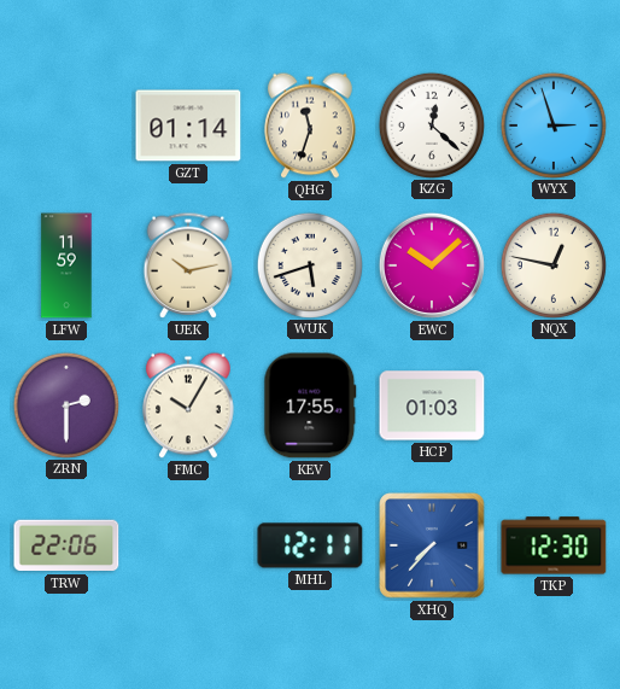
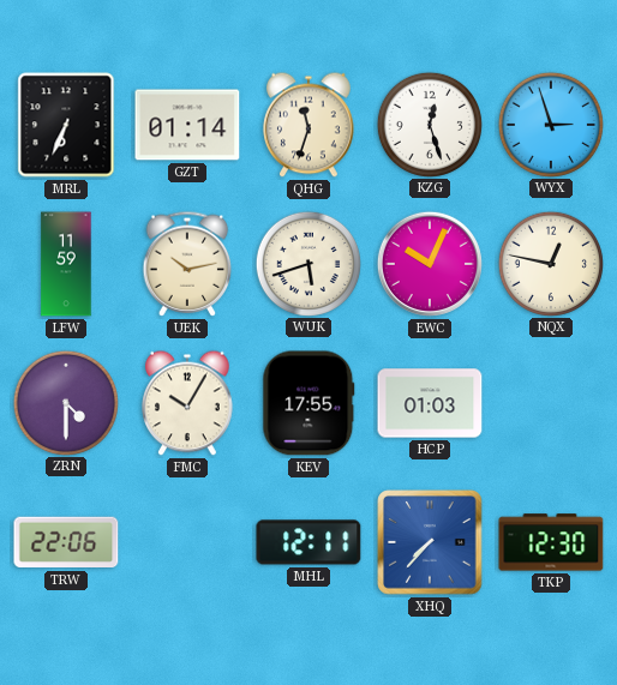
MRL: none -> 6:34
KZG: 12:22 -> 12:27
EWC: 10:08 -> 10:04
ZRN: 2:30 -> 4:30
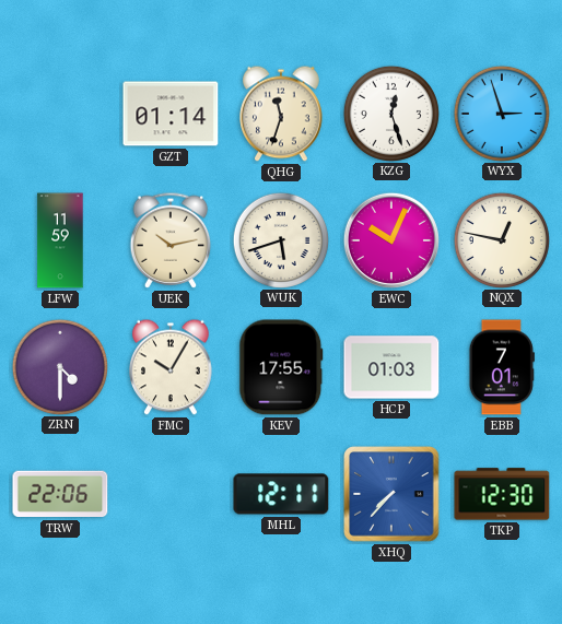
MRL: 6:34 -> none
EBB: none -> 7:01
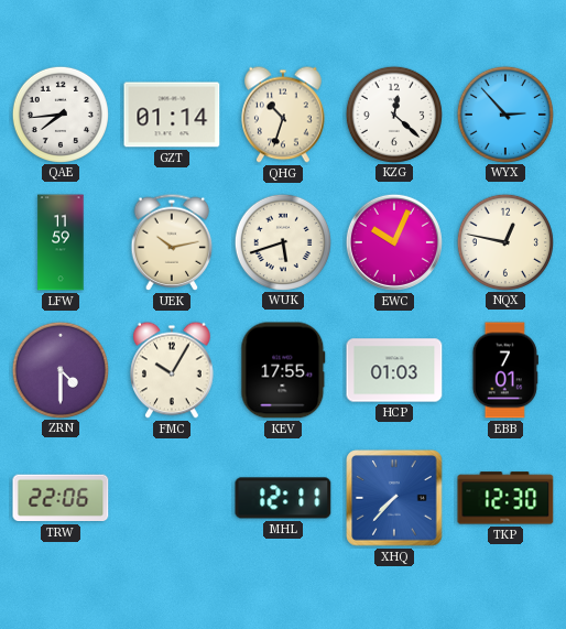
QAE: none -> 7:44
QHG: 11:33 -> 10:33
KZG: 12:27 -> 12:22
WYX: 2:57 -> 2:53
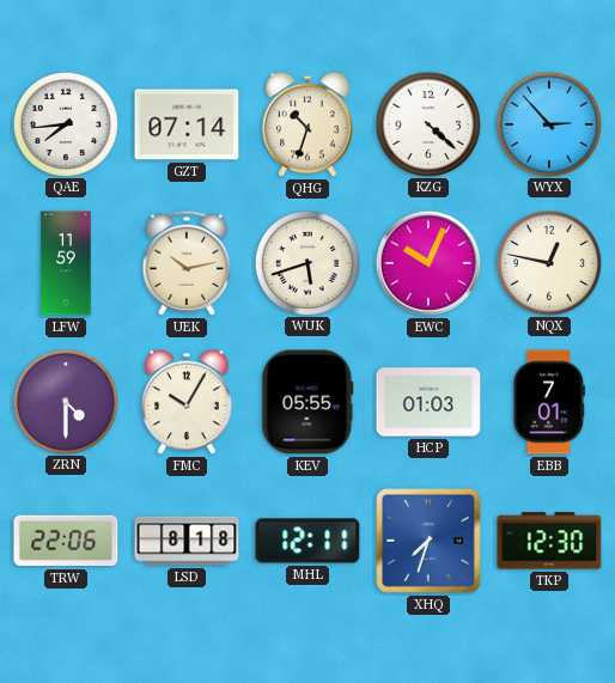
GZT: 01:14 -> 07:14
KZG: 12:22 -> 4:22
KEV: 17:55 -> 05:55
LSD: none -> 8:18
XHQ: 7:37 -> 7:33
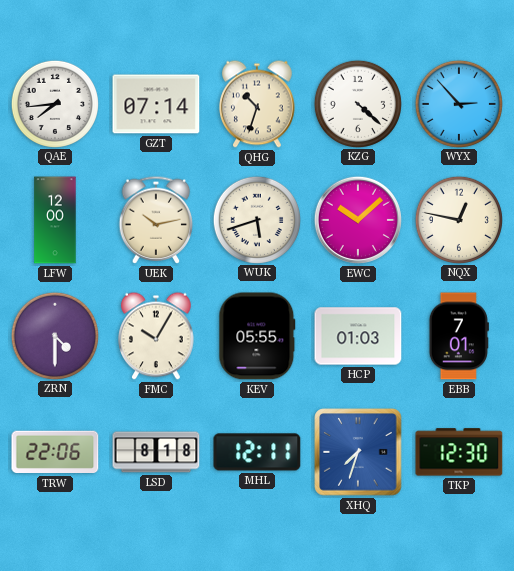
LFW: 11:59 -> 12:00
EWC: 10:04 -> 10:08
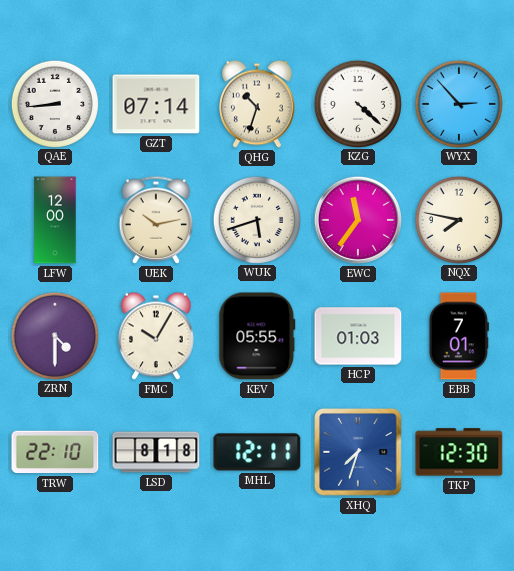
QAE: 7:44 -> 8:44
EWC: 10:08 -> 11:36
NQX: 12:47 -> 7:47
TRW: 22:06 -> 22:10
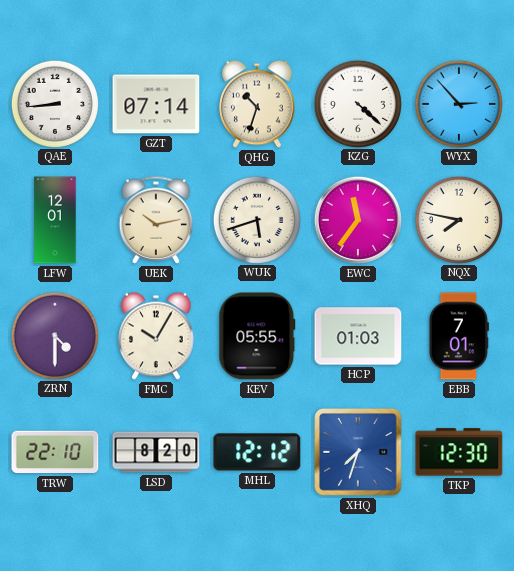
LFW: 12:00 -> 12:01
LSD: 8:18 -> 8:20
MHL: 12:11 -> 12:12
